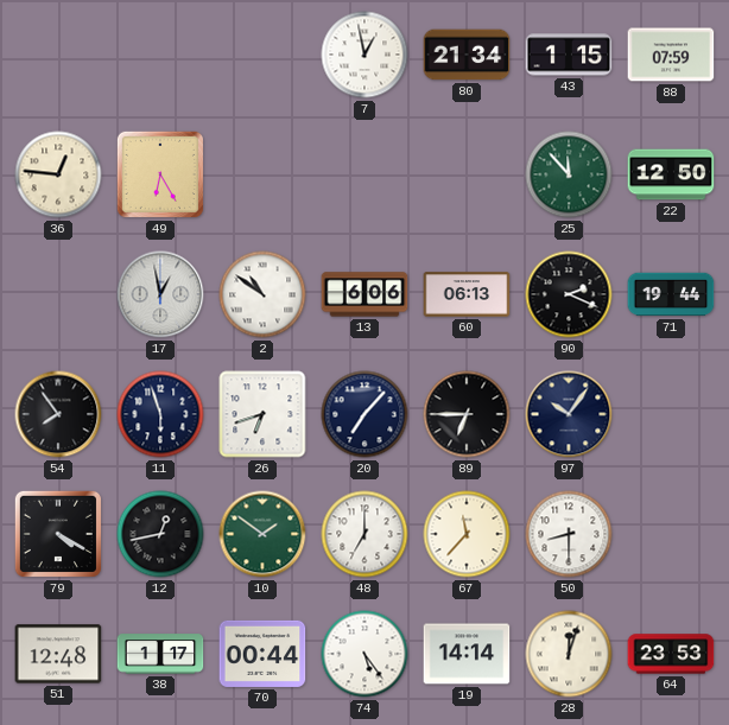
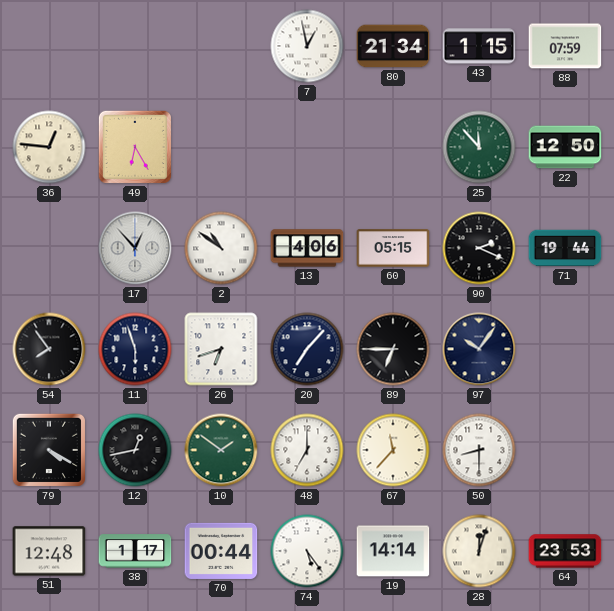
17: 12:58 -> 12:53
13: 6:06 -> 4:06
60: 06:13 -> 05:15
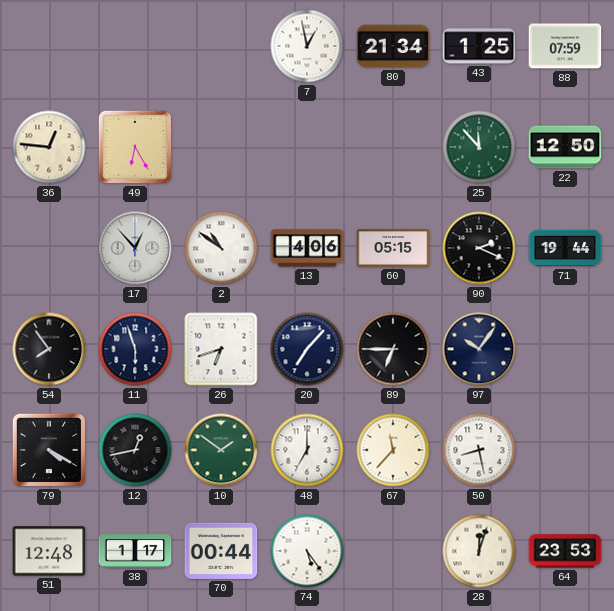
43: 1:15 -> 1:25
50: 8:30 -> 8:28
19: 14:14 -> none
